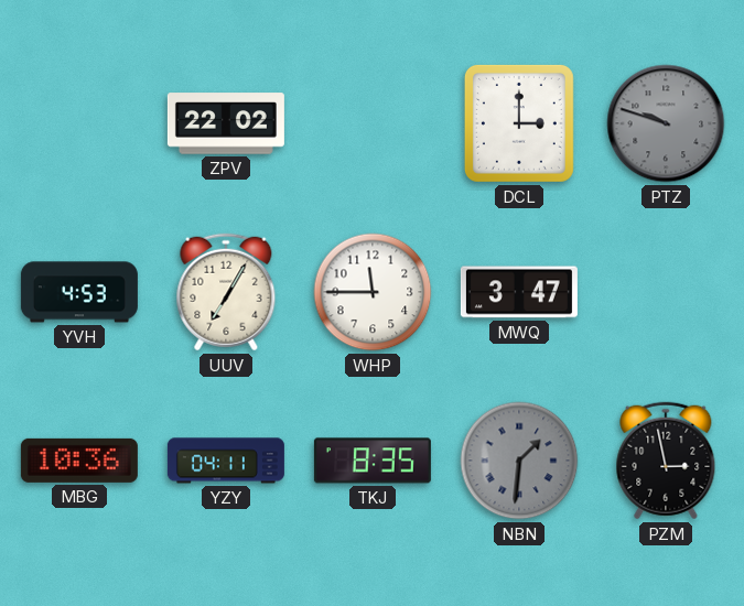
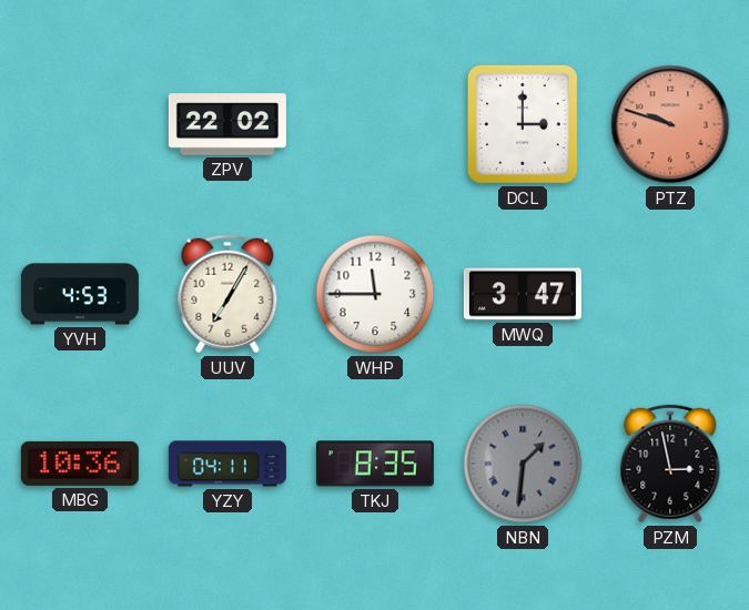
PTZ dial: grey -> salmon
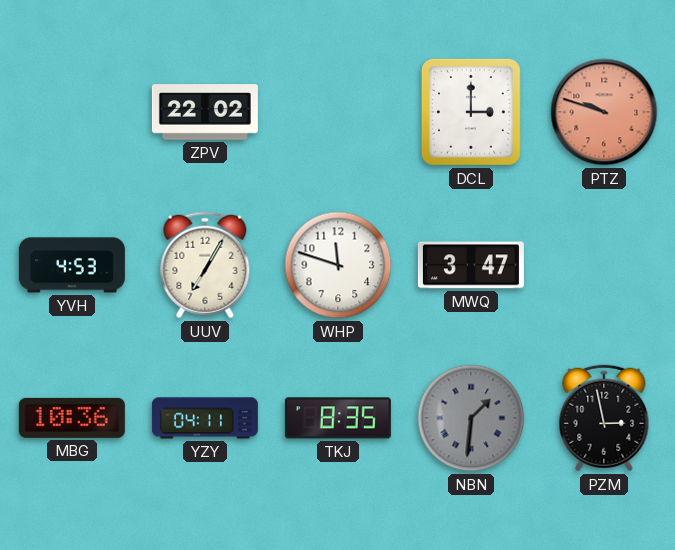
WHP: 11:45 -> 11:48
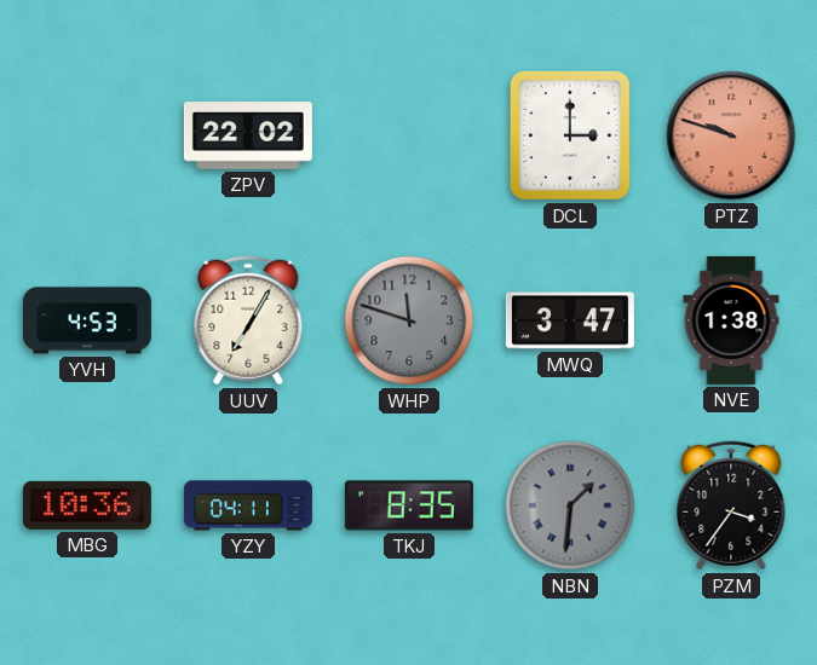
WHP dial: white -> grey
NVE: none -> 1:38
PZM: 2:58 -> 3:36
